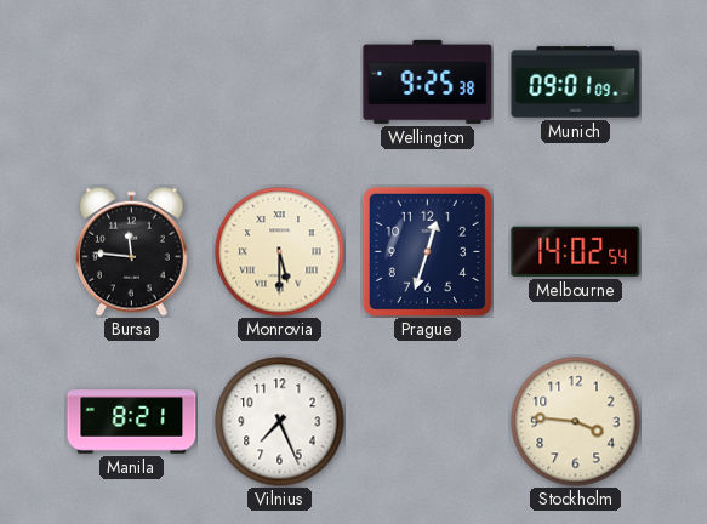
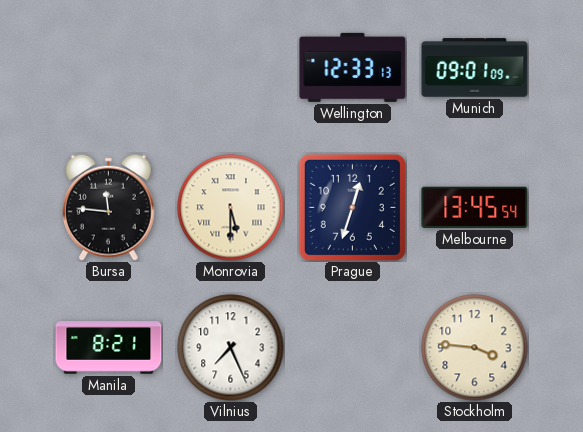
Wellington: 9:25 -> 12:33
Melbourne: 14:02 -> 13:45
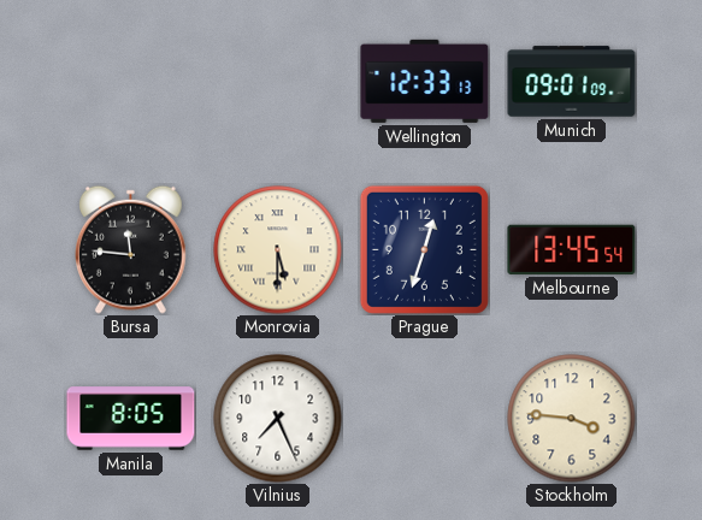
Manila: 8:21 -> 8:05
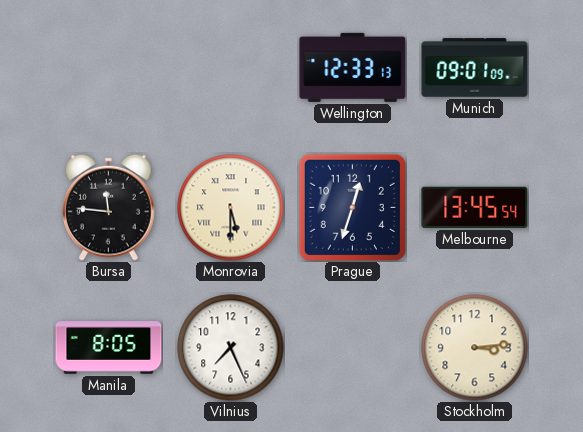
Stockholm: 3:46 -> 3:14
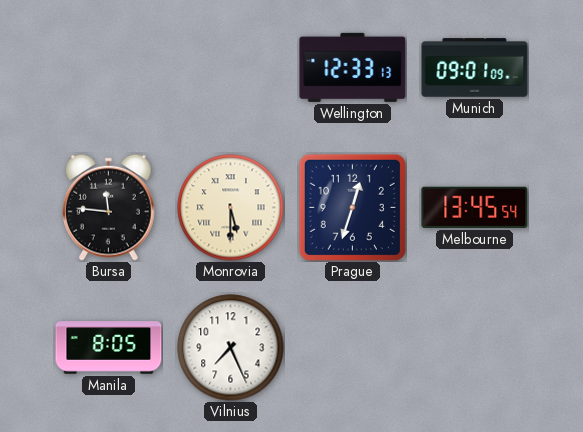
Stockholm: 3:14 -> none
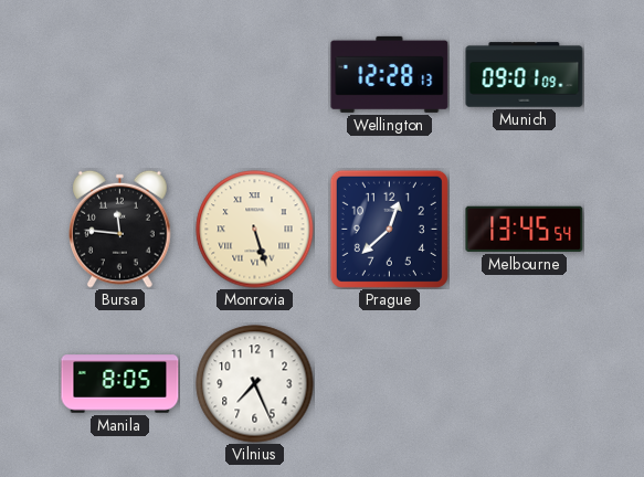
Wellington: 12:33 -> 12:28
Monrovia: 5:30 -> 5:27
Prague: 12:33 -> 12:38
